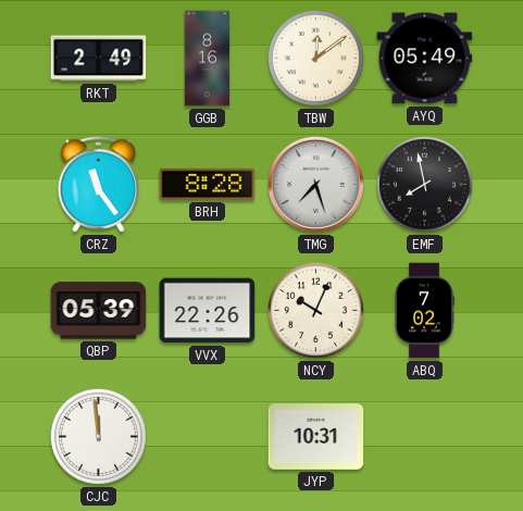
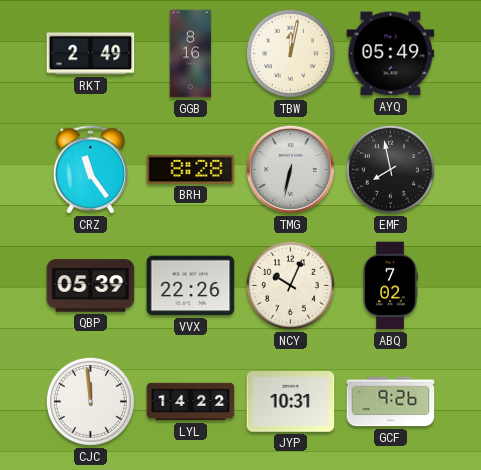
TBW: 12:09 -> 12:02
TMG: 7:27 -> 6:32
LYL: none -> 14:22
GCF: none -> 9:26
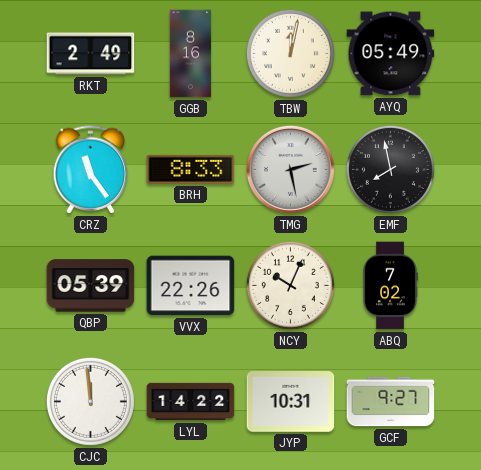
BRH: 8:28 -> 8:33
TMG: 6:32 -> 2:28
GCF: 9:26 -> 9:27
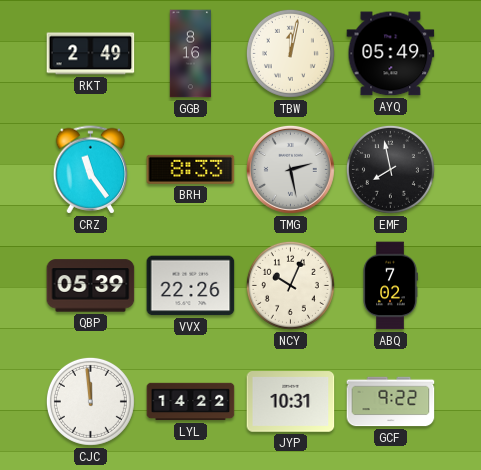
GCF: 9:27 -> 9:22
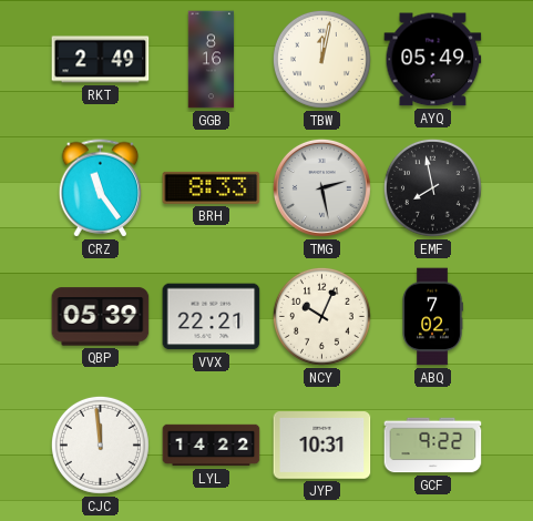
VVX: 22:26 -> 22:21
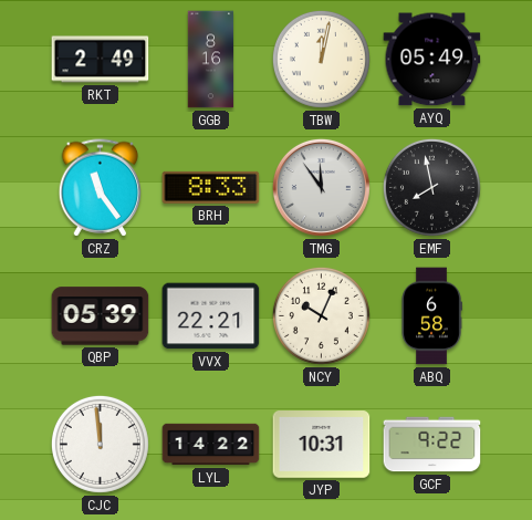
TMG: 2:28 -> 11:54
ABQ: 7:02 -> 6:58
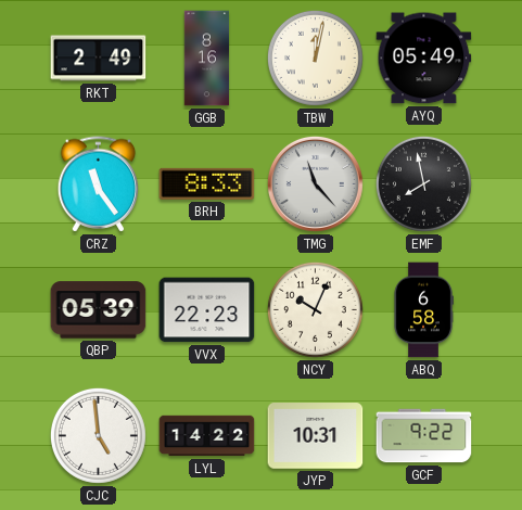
TMG: 11:54 -> 11:23
VVX: 22:21 -> 22:23
CJC: 11:59 -> 4:59
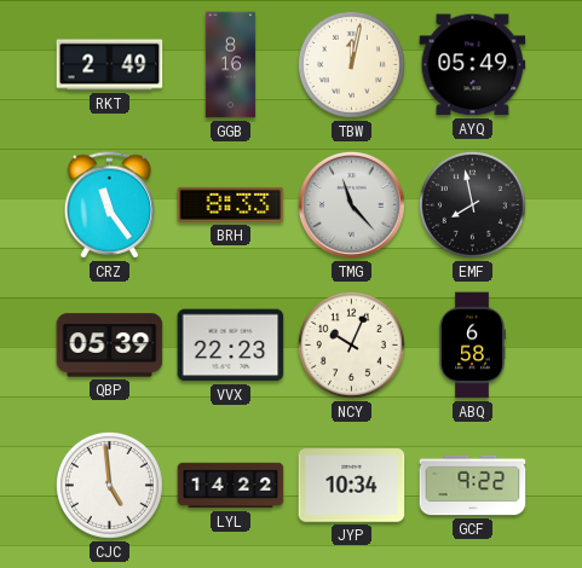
JYP: 10:31 -> 10:34
